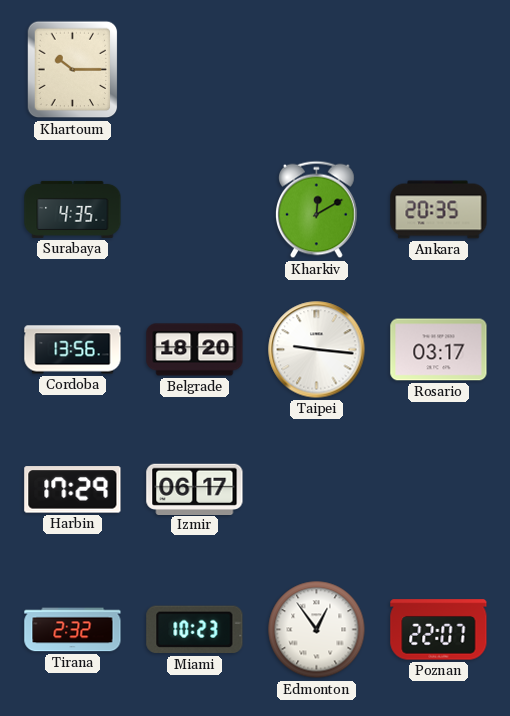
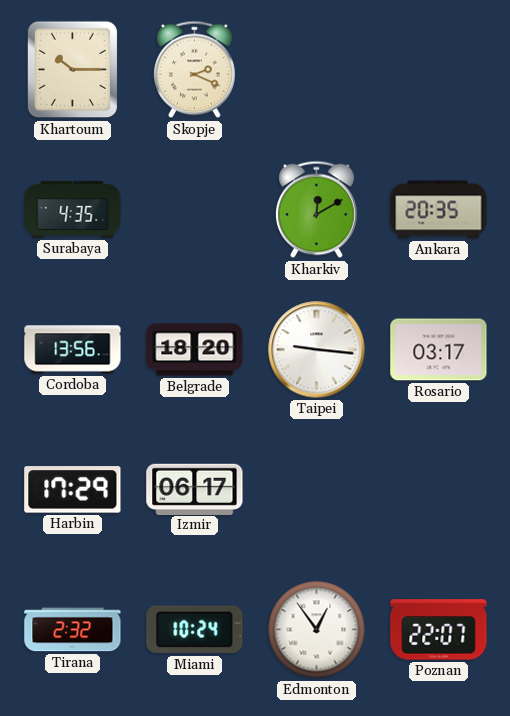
Skopje: none -> 2:19
Miami: 10:23 -> 10:24
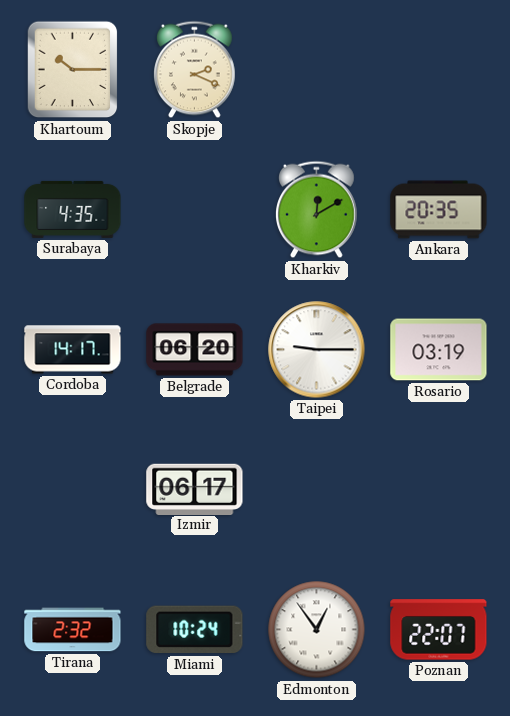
Cordoba: 13:56 -> 14:17
Belgrade: 18:20 -> 06:20
Taipei: 9:16 -> 9:15
Rosario: 03:17 -> 03:19
Harbin: 17:29 -> none
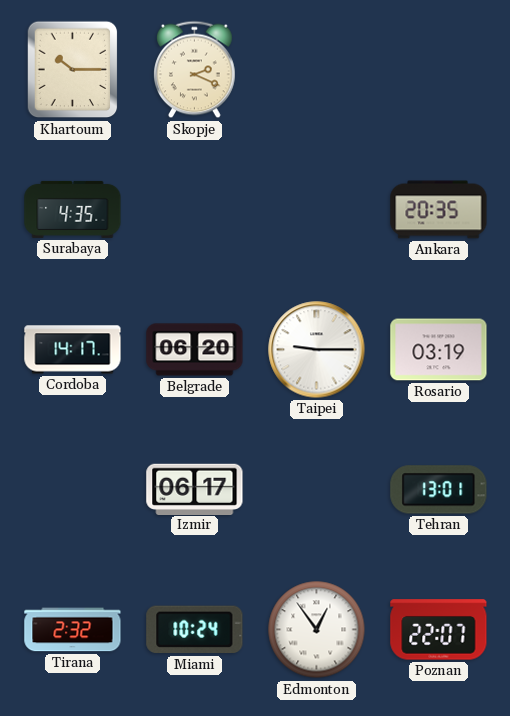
Kharkiv: 12:10 -> none
Tehran: none -> 13:01
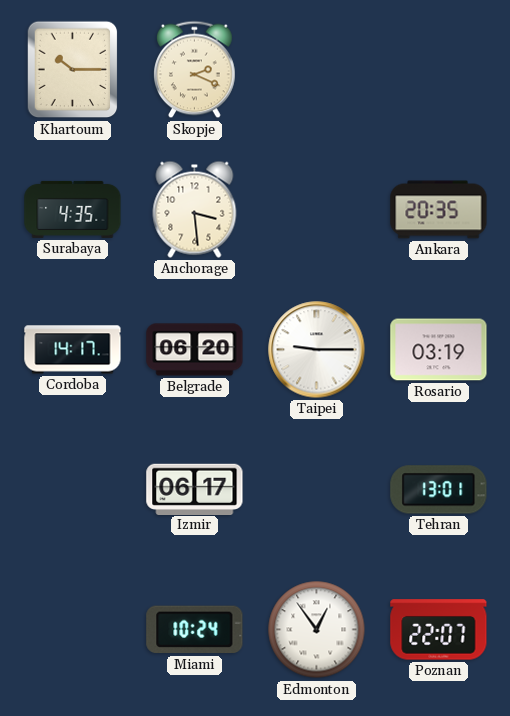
Anchorage: none -> 3:29
Tirana: 2:32 -> none
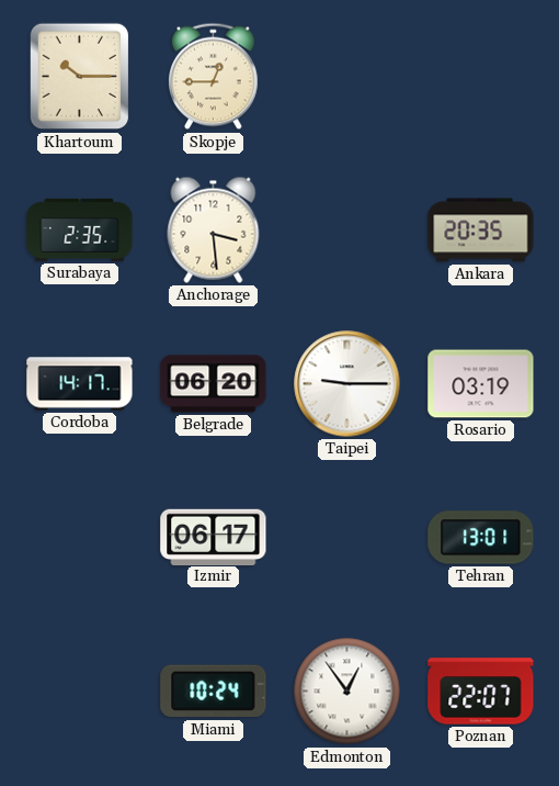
Skopje: 2:19 -> 12:45
Surabaya: 4:35 -> 2:35
